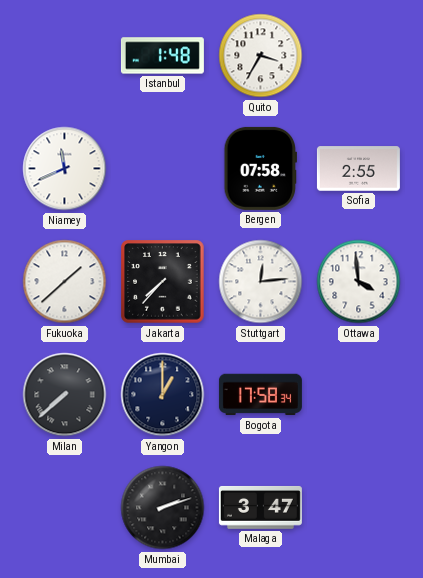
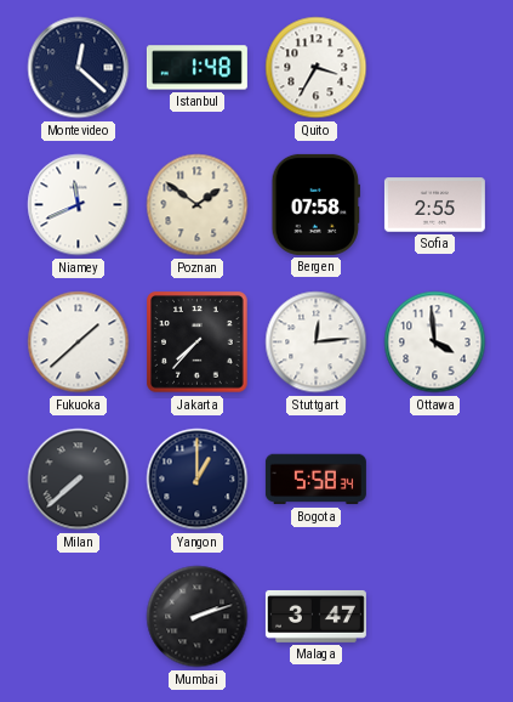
Montevideo: none -> 12:22
Poznan: none -> 1:51
Bogota: 17:58 -> 5:58
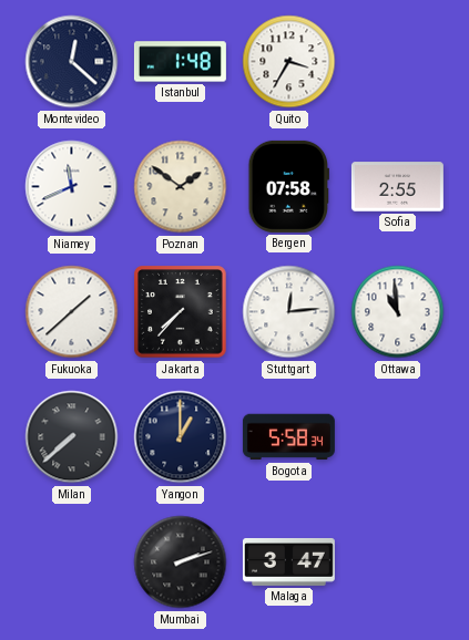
Ottawa: 3:59 -> 10:59
